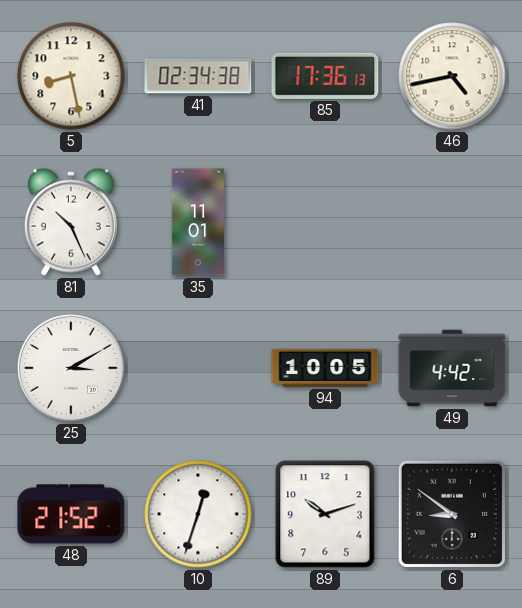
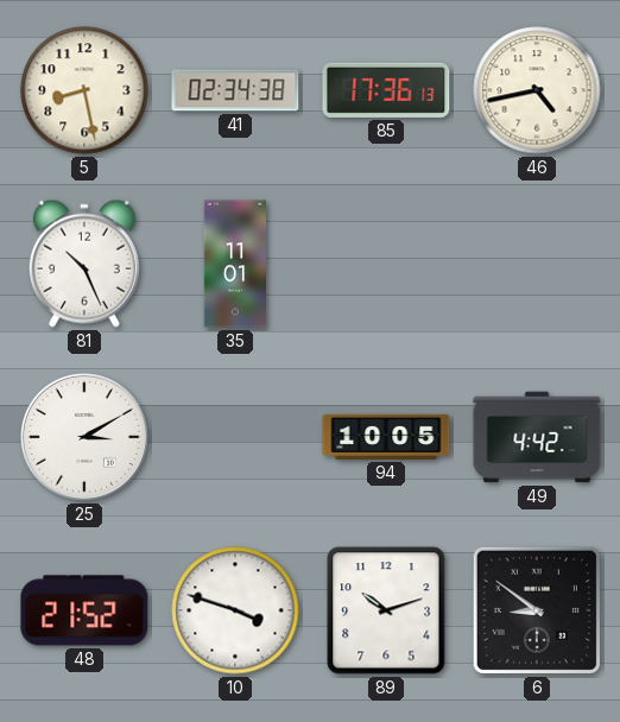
10: 12:33 -> 3:48
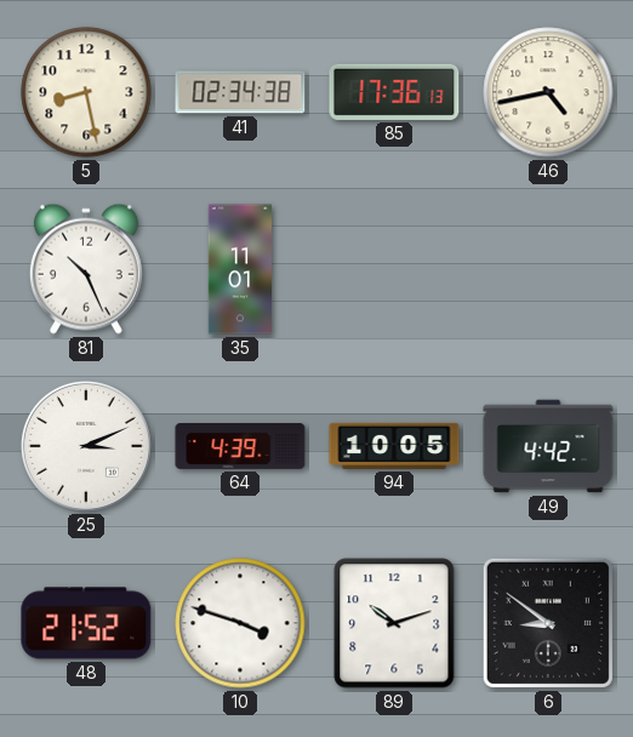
25: 3:10 -> 3:11
64: none -> 4:39
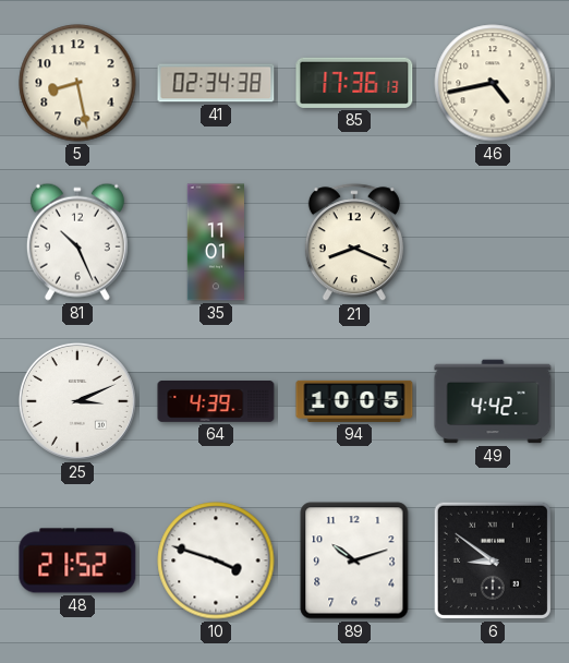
21: none -> 8:19
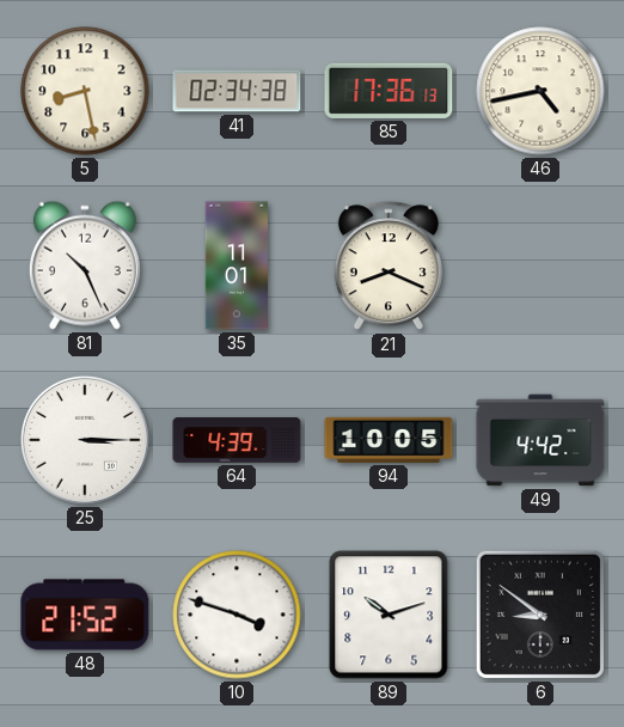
25: 3:11 -> 3:15
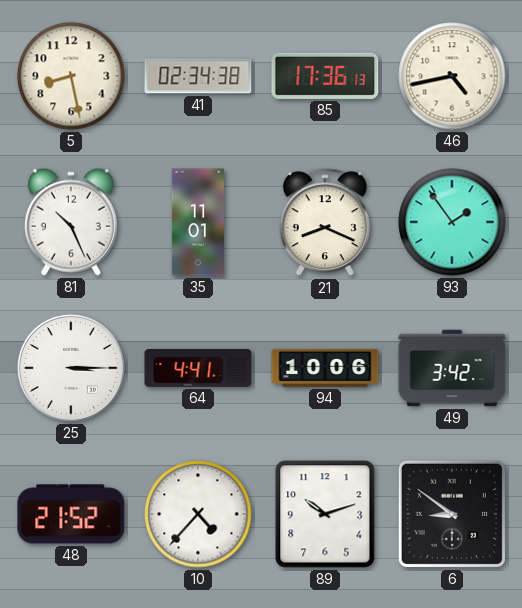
93: none -> 1:54
64: 4:39 -> 4:41
94: 10:05 -> 10:06
49: 4:42 -> 3:42
10: 3:48 -> 4:37
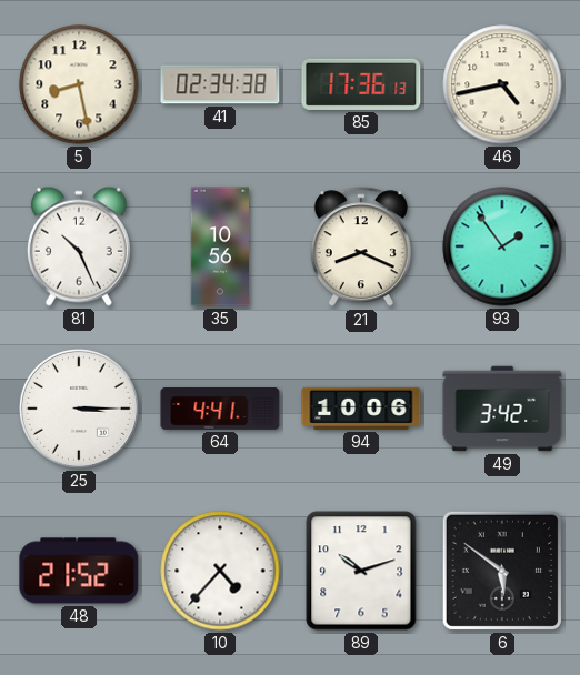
35: 11:01 -> 10:56
6: 8:51 -> 5:51
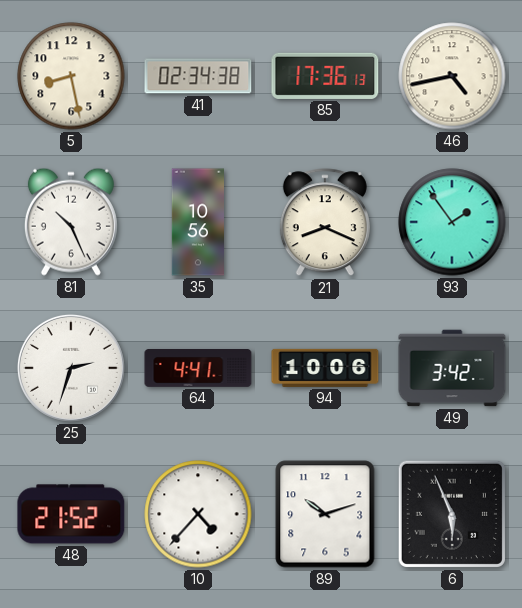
25: 3:15 -> 2:33
6: 5:51 -> 5:56
